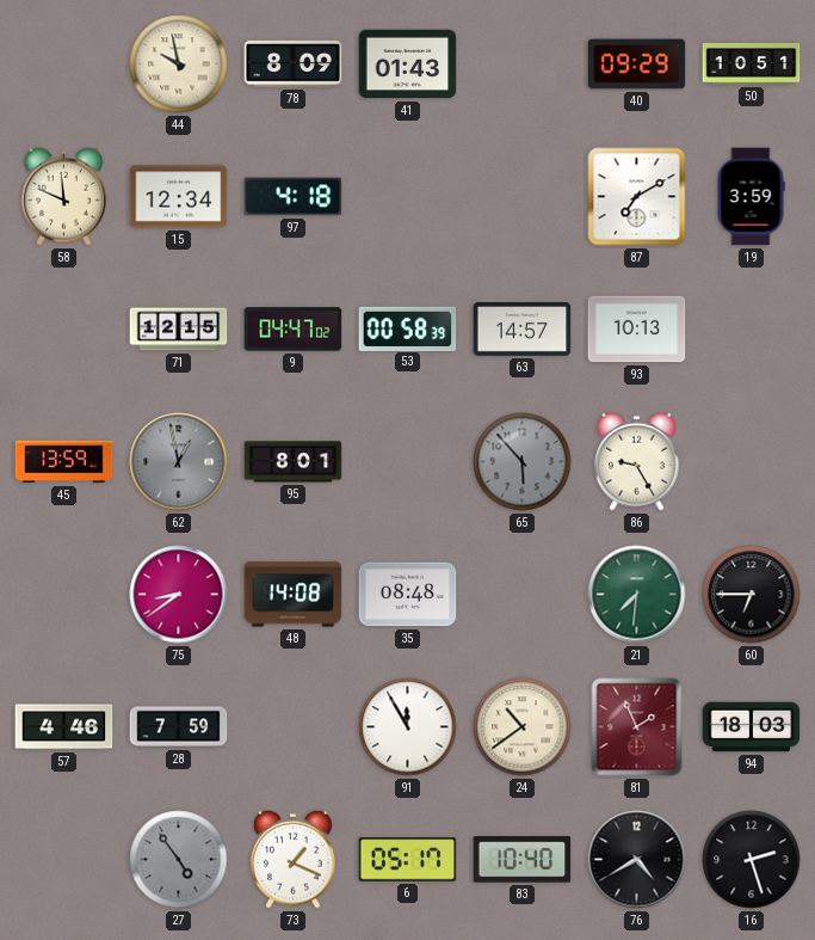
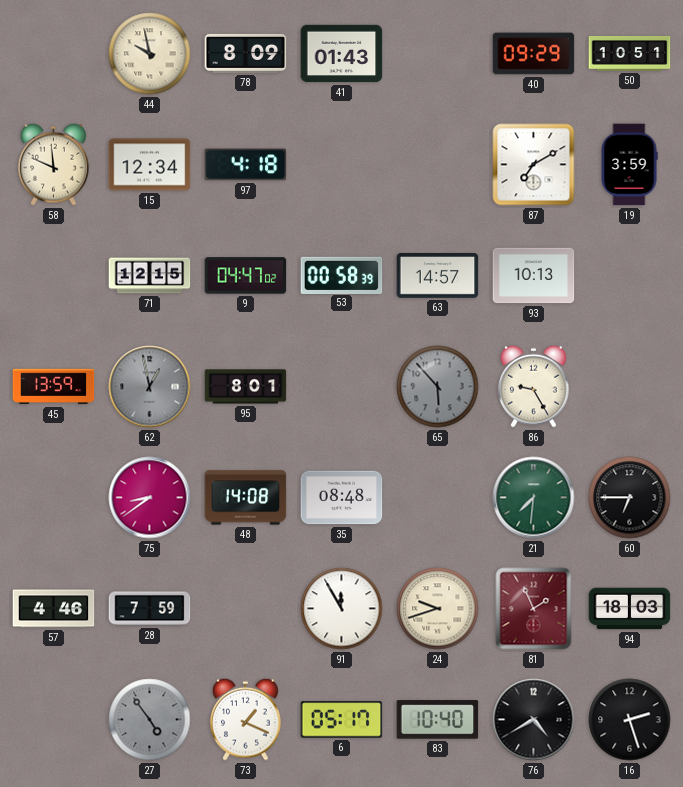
24: 10:39 -> 9:42
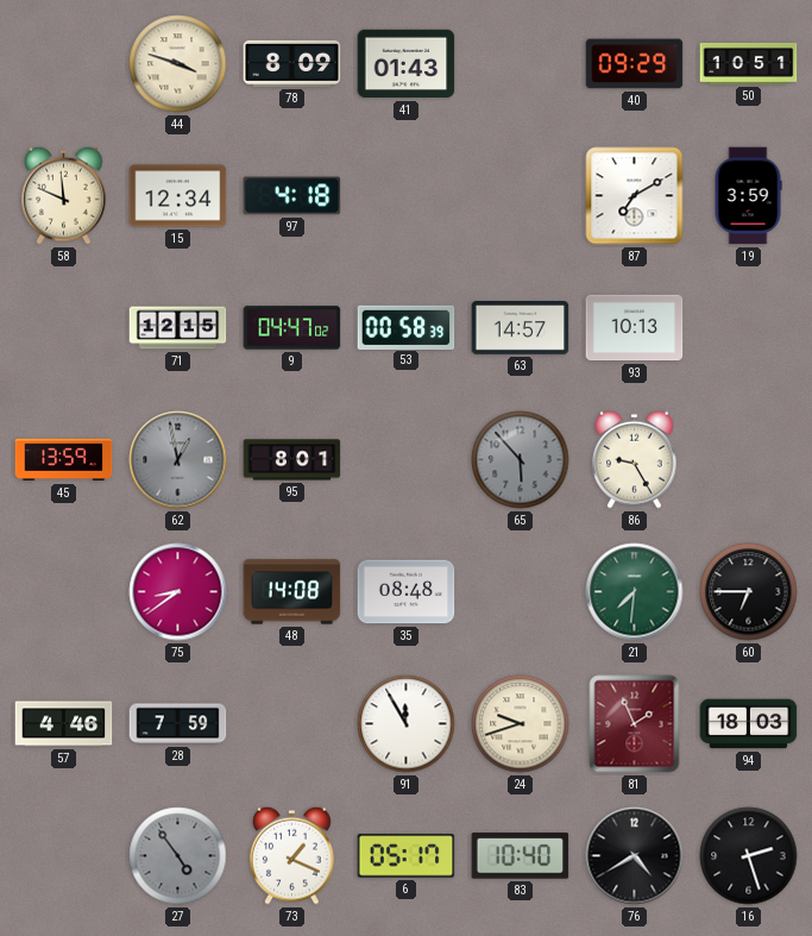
44: 9:58 -> 3:48
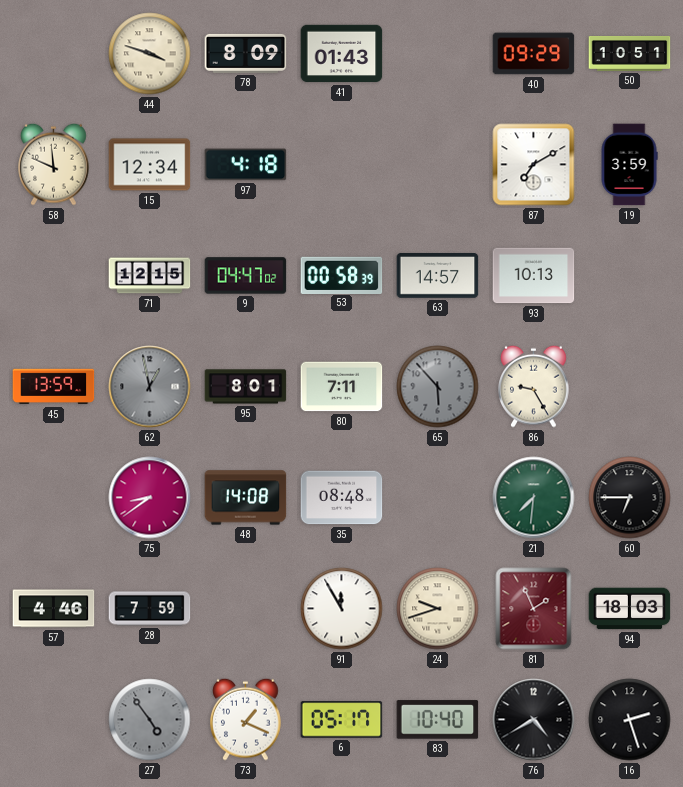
80: none -> 7:11
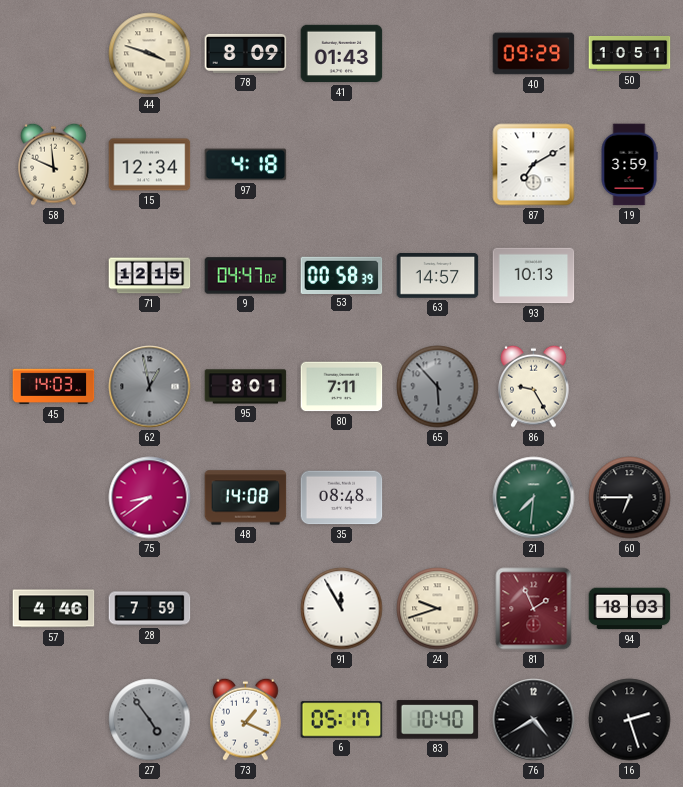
45: 13:59 -> 14:03
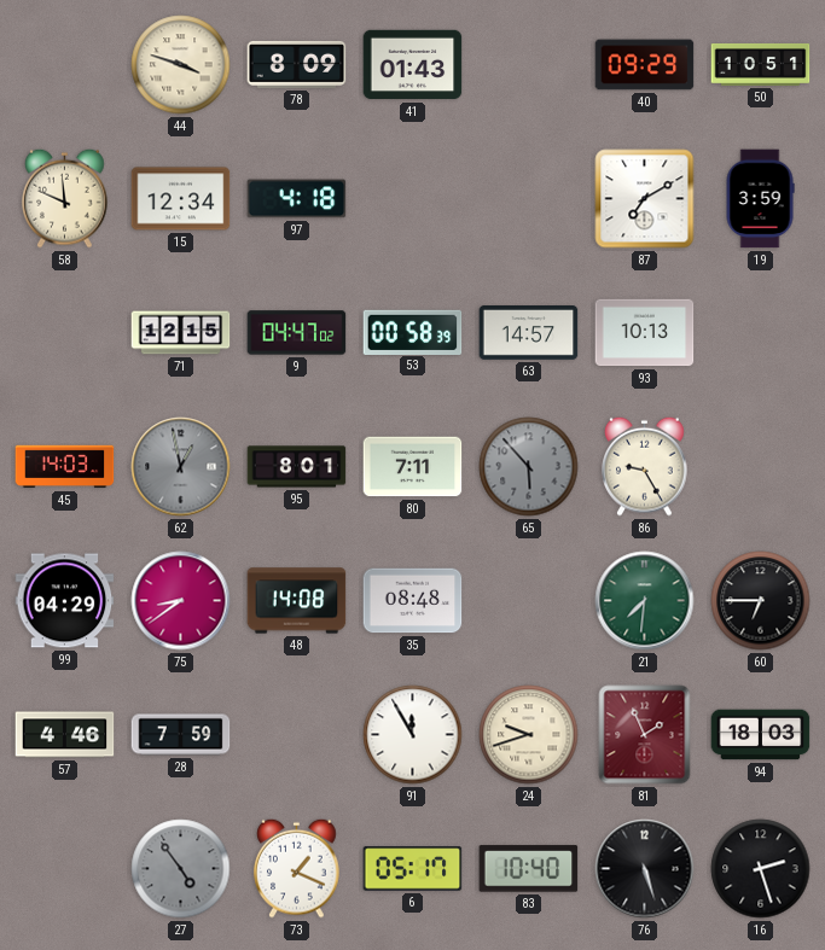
99: none -> 04:29
76: 4:40 -> 5:27
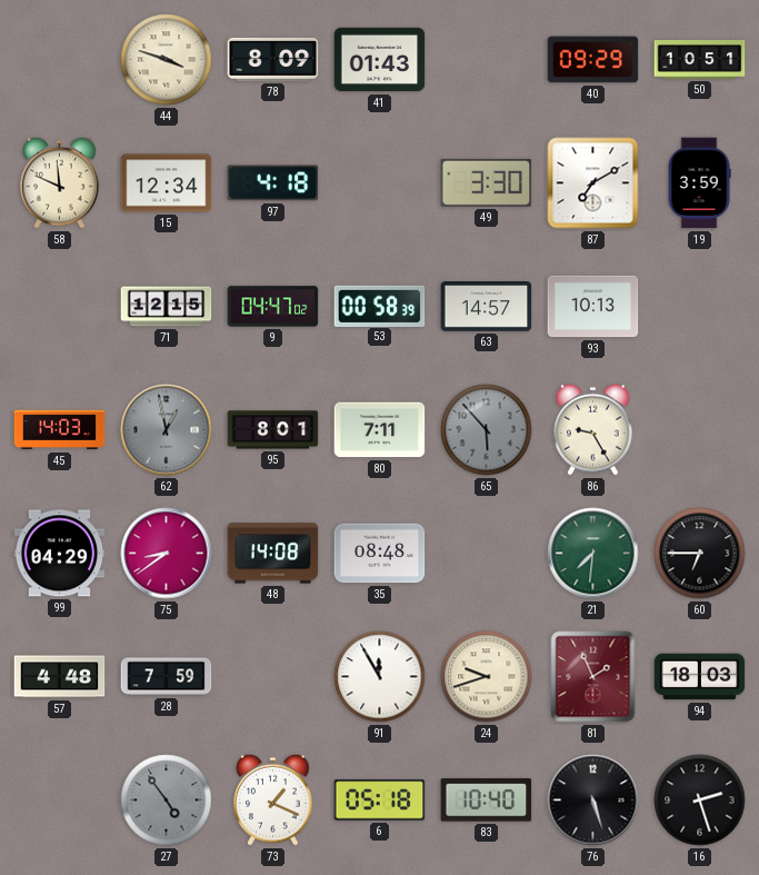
49: none -> 3:30
57: 4:46 -> 4:48
6: 05:17 -> 05:18
